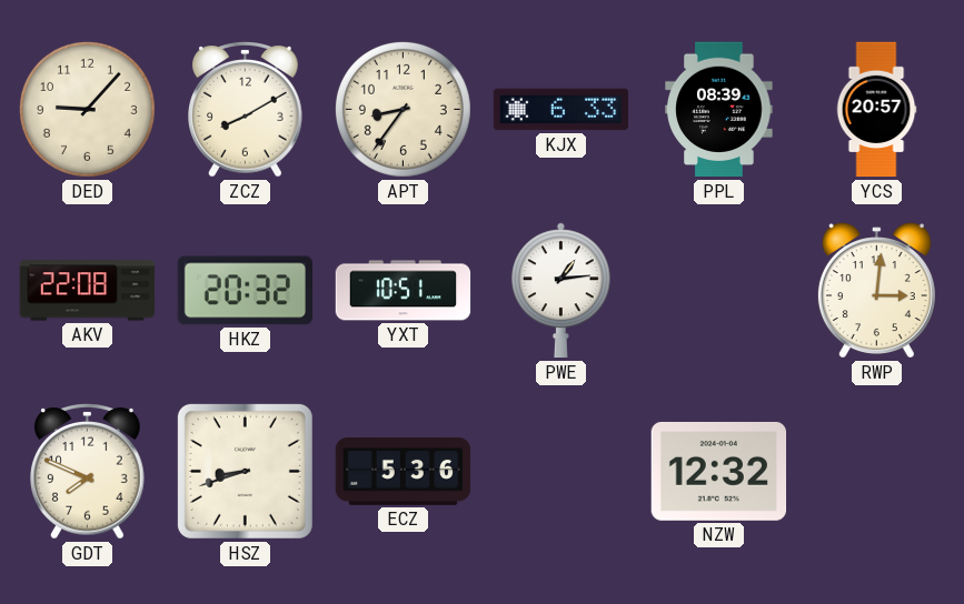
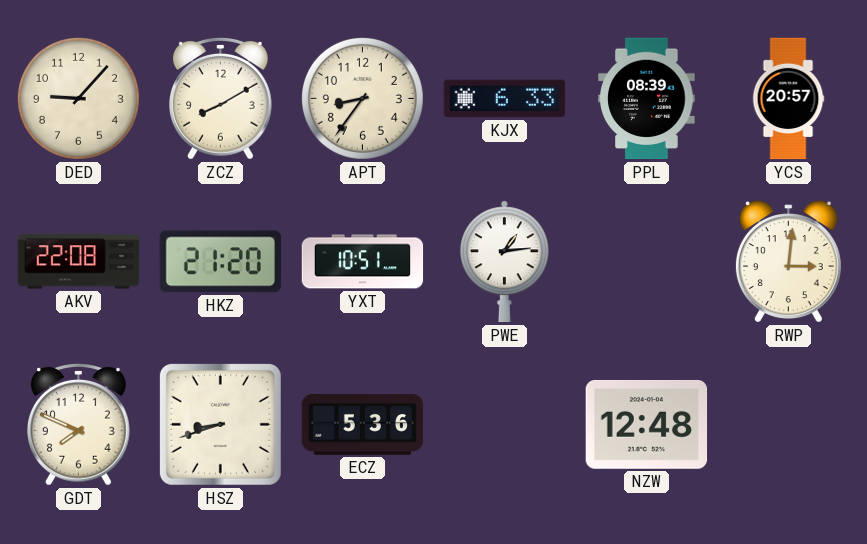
HKZ: 20:32 -> 21:20
NZW: 12:32 -> 12:48
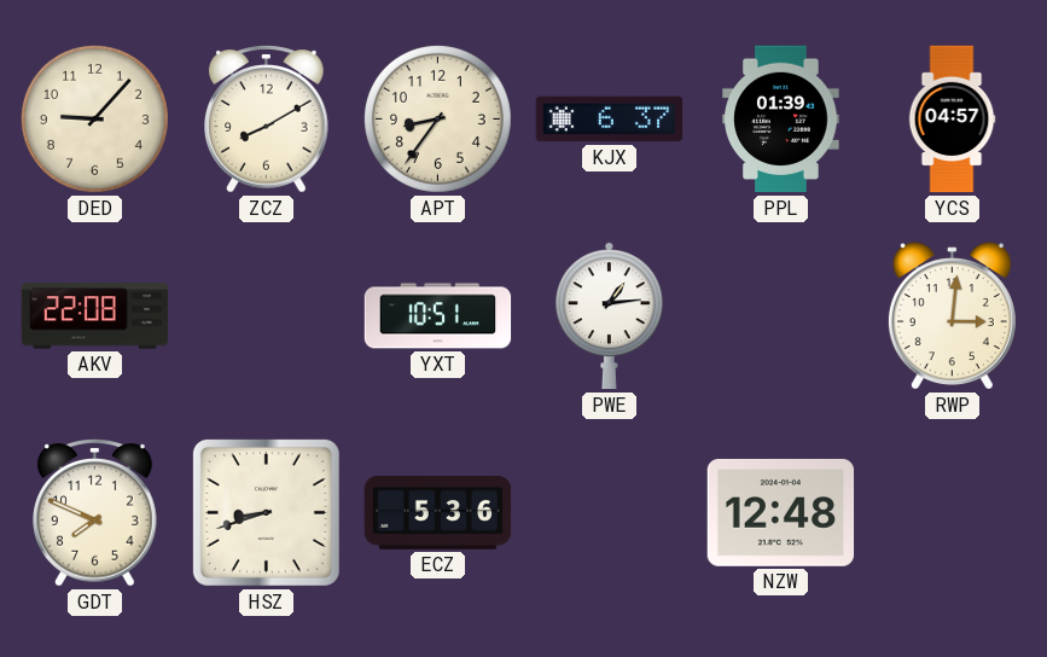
KJX: 6:33 -> 6:37
PPL: 08:39 -> 01:39
YCS: 20:57 -> 04:57
HKZ: 21:20 -> none
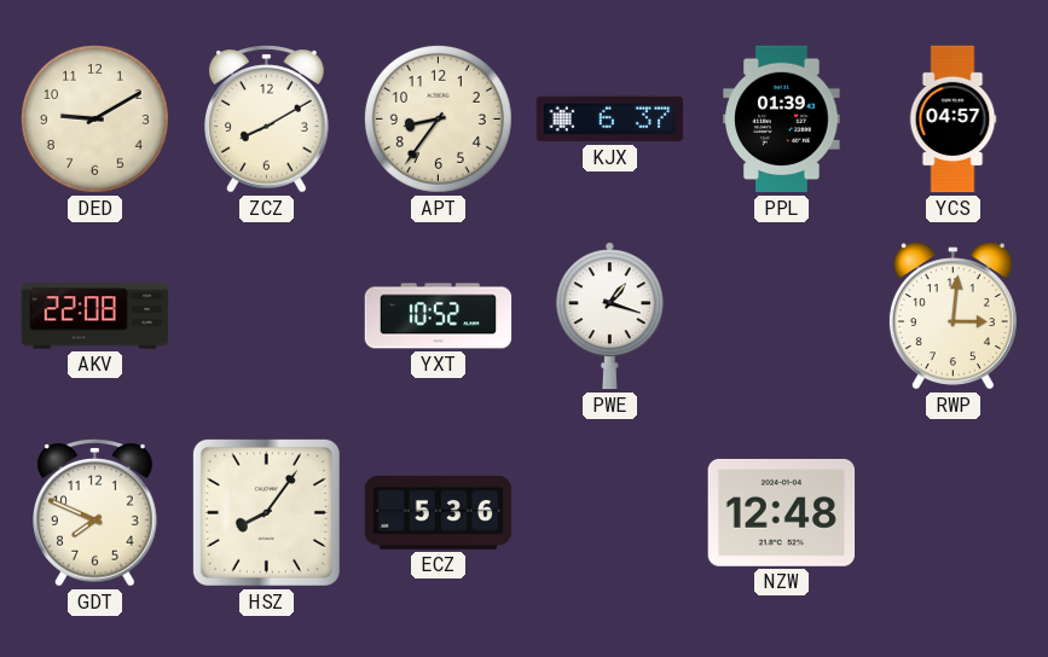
DED: 9:07 -> 9:10
YXT: 10:51 -> 10:52
PWE: 1:14 -> 1:18
HSZ: 8:42 -> 8:06
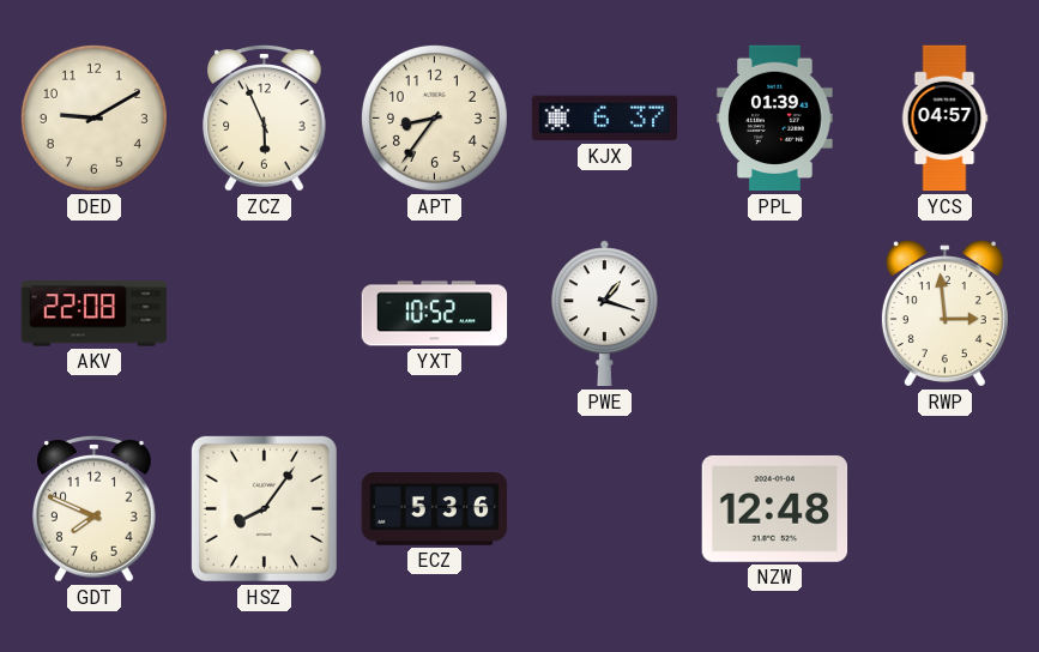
ZCZ: 8:10 -> 5:56
RWP: 3:01 -> 2:59
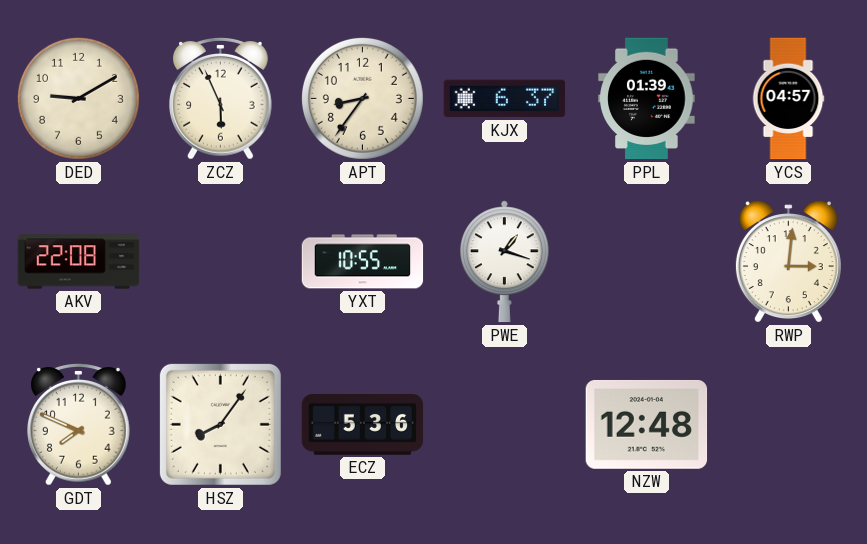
YXT: 10:52 -> 10:55
RWP: 2:59 -> 3:01
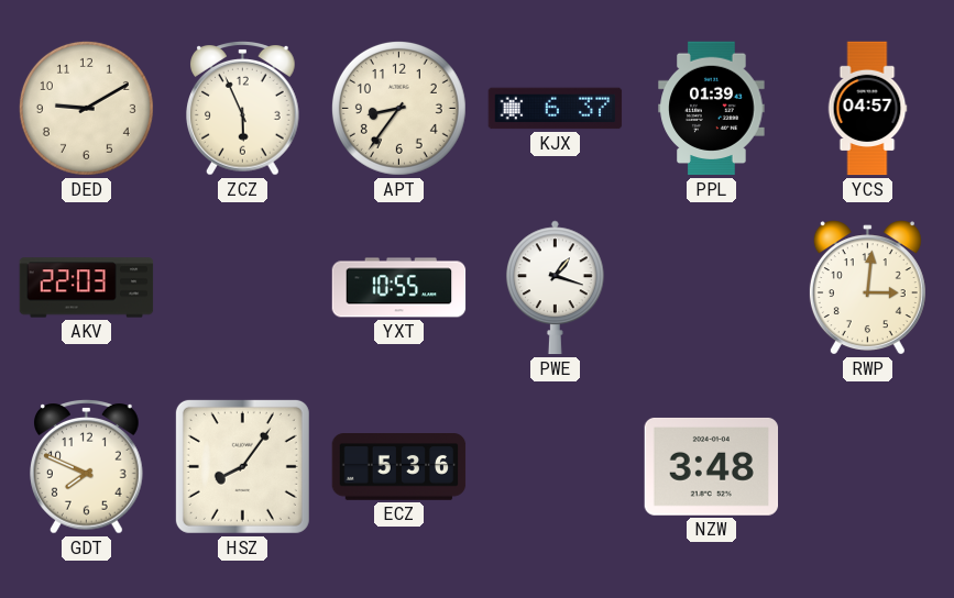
AKV: 22:08 -> 22:03
NZW: 12:48 -> 3:48
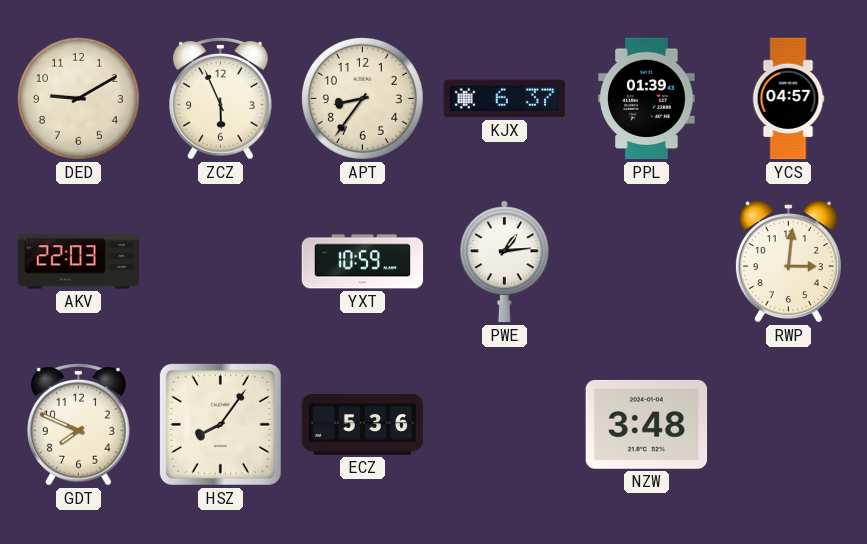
YXT: 10:55 -> 10:59
PWE: 1:18 -> 1:14
